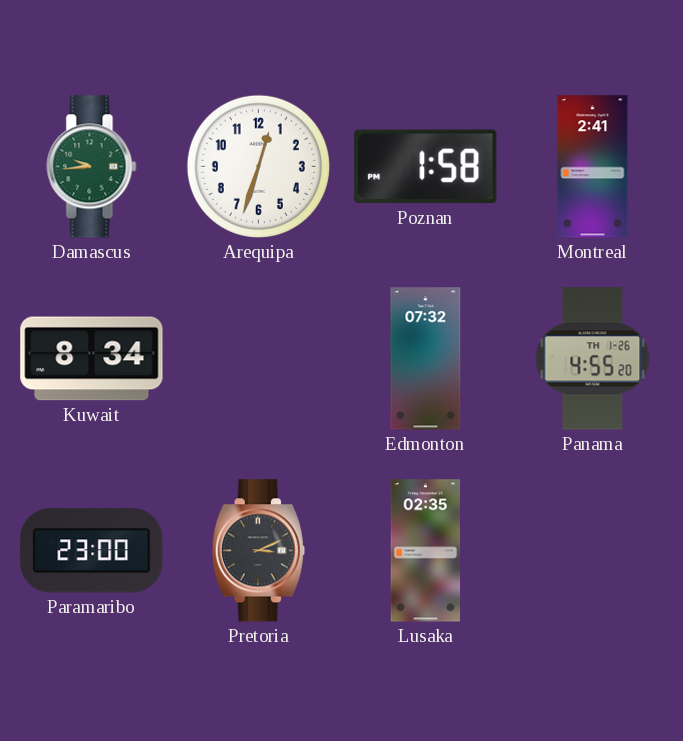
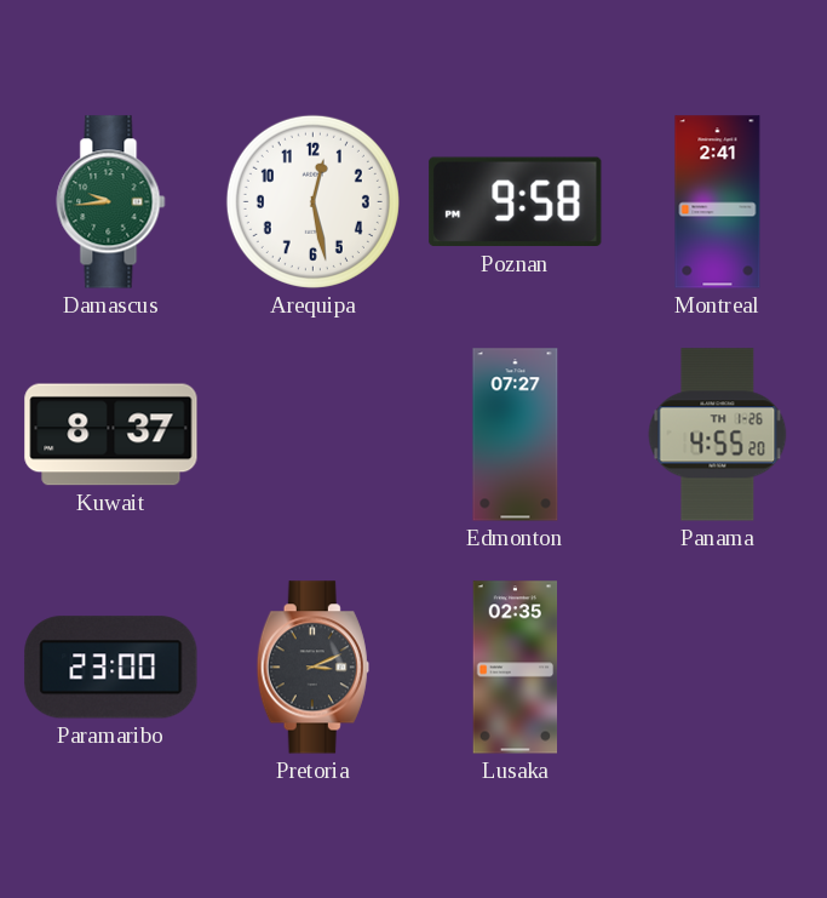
Arequipa: 12:33 -> 12:28
Poznan: 1:58 -> 9:58
Kuwait: 8:34 -> 8:37
Edmonton: 07:32 -> 07:27
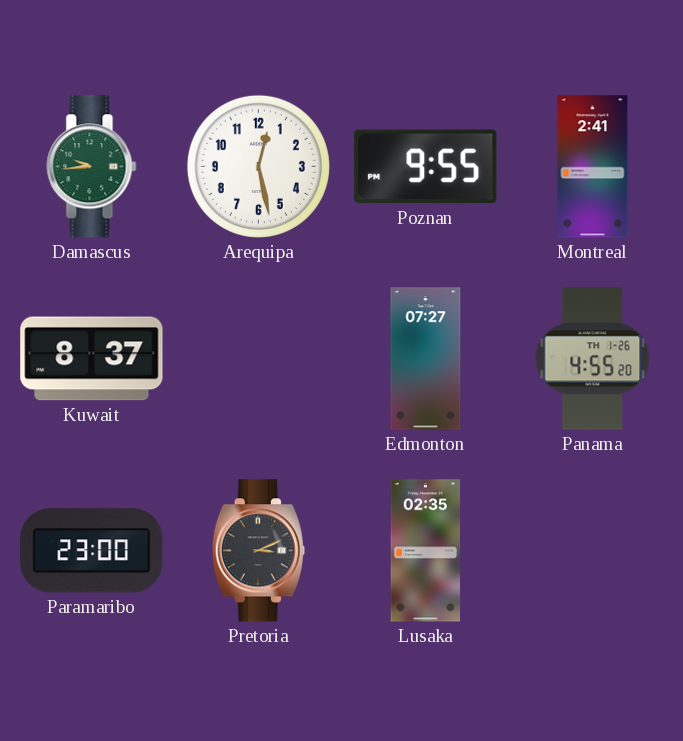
Poznan: 9:58 -> 9:55
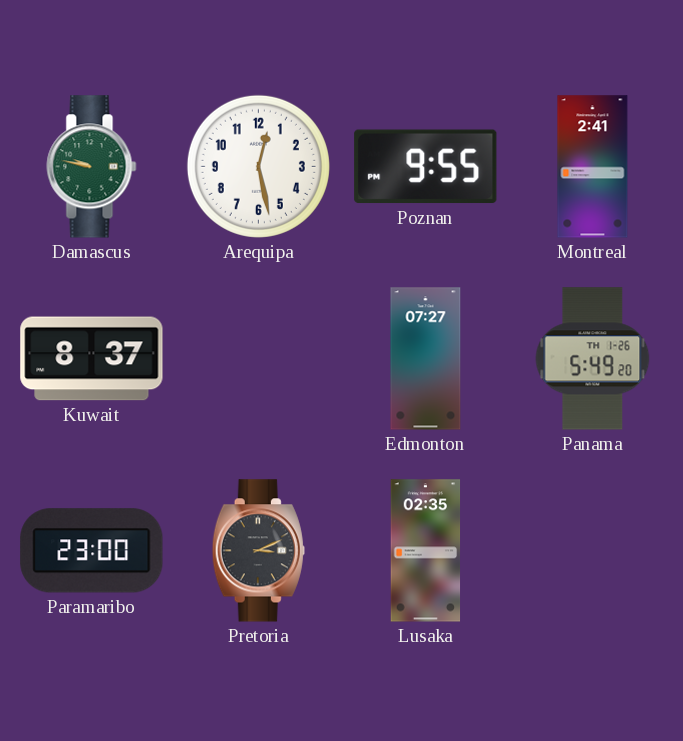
Damascus: 9:44 -> 9:47
Panama: 4:55 -> 5:49
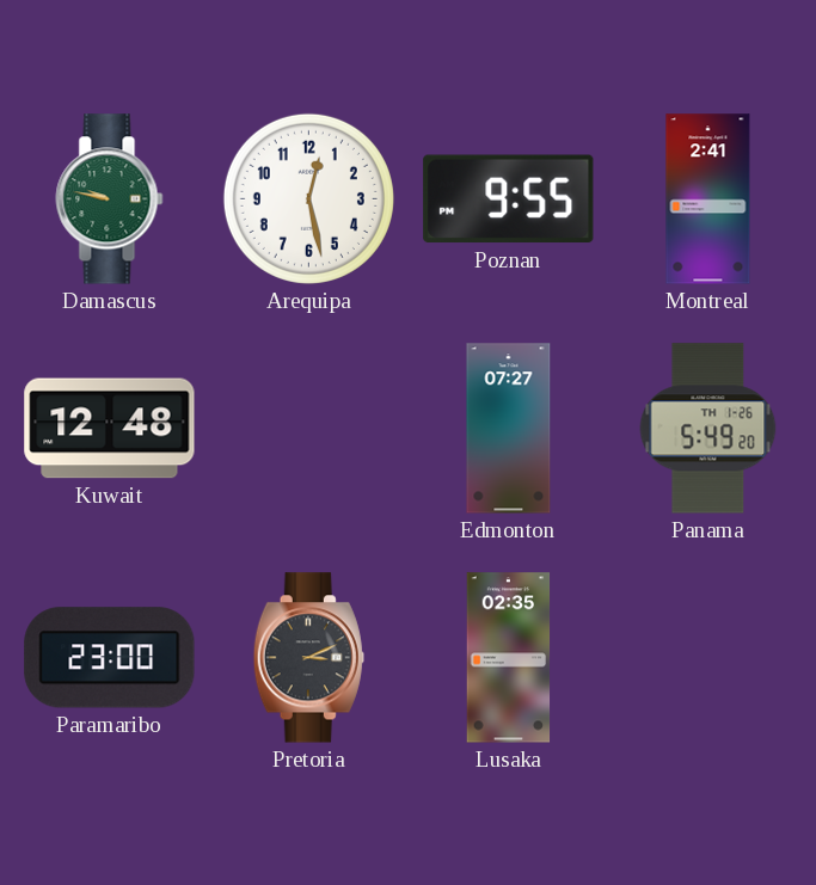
Kuwait: 8:37 -> 12:48
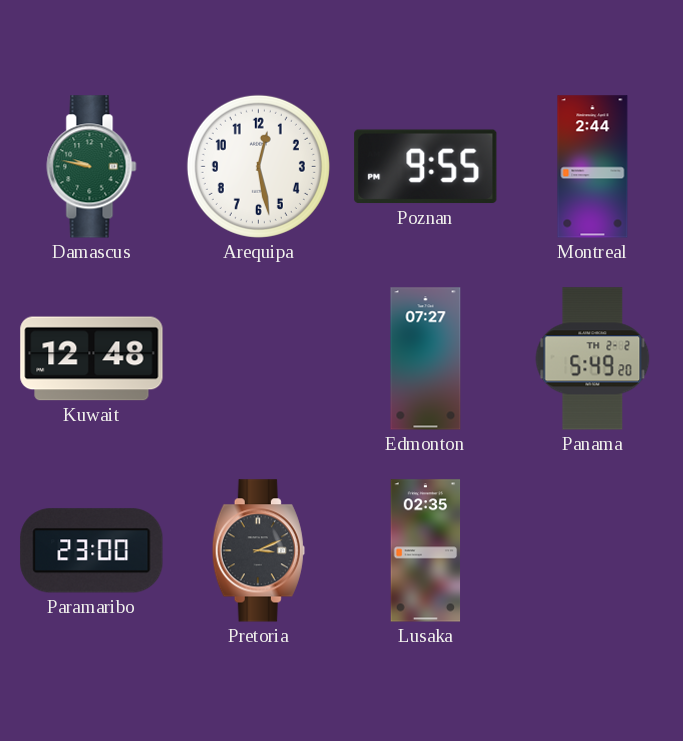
Montreal: 2:41 -> 2:44
Panama date: TH 1-26 -> TH 2-2
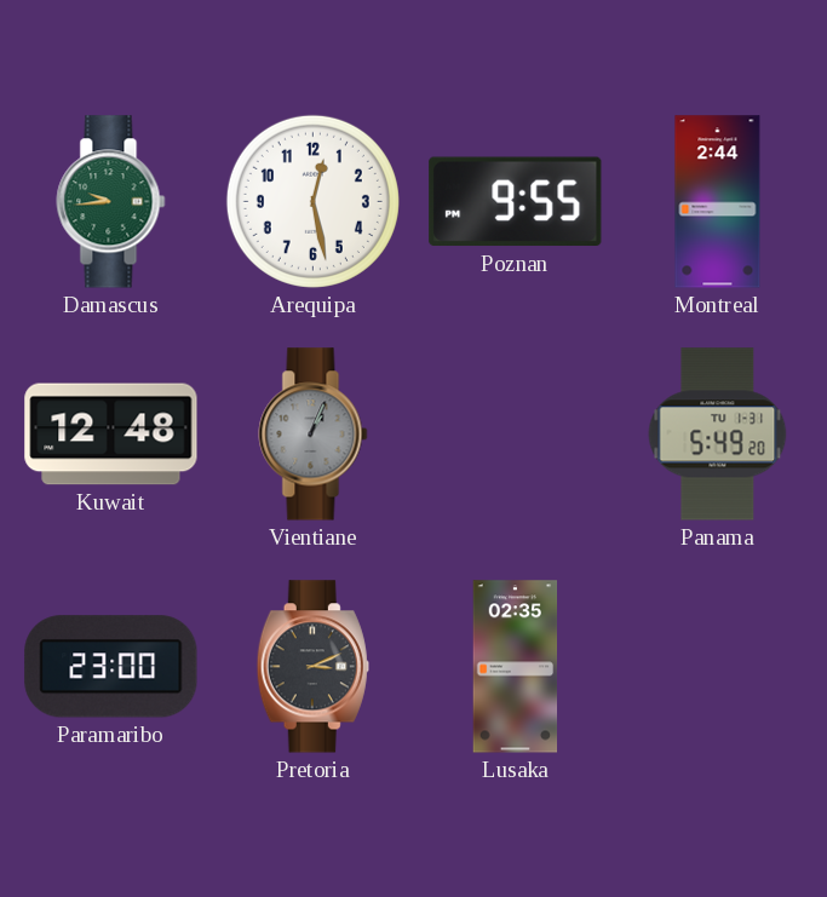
Damascus: 9:47 -> 9:44
Vientiane: none -> 1:04
Edmonton: 07:27 -> none
Panama date: TH 2-2 -> TU 1-31
